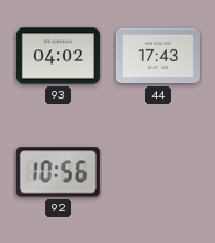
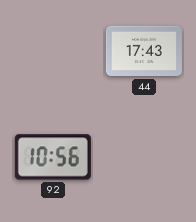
93: 04:02 -> none
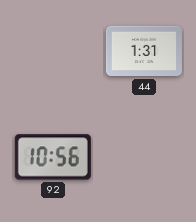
44: 17:43 -> 1:31
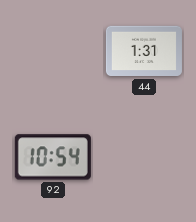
92: 10:56 -> 10:54
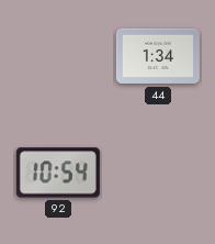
44: 1:31 -> 1:34
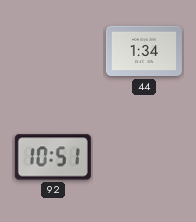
92: 10:54 -> 10:51
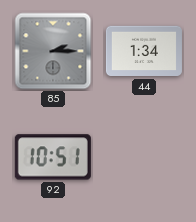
85: none -> 2:15
